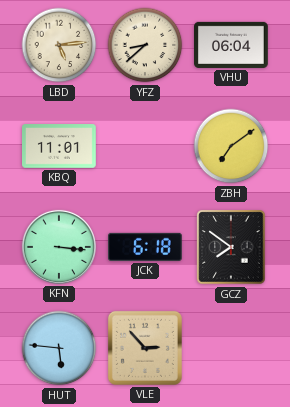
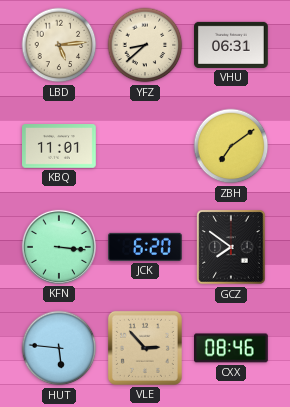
VHU: 06:04 -> 06:31
JCK: 6:18 -> 6:20
CXX: none -> 08:46
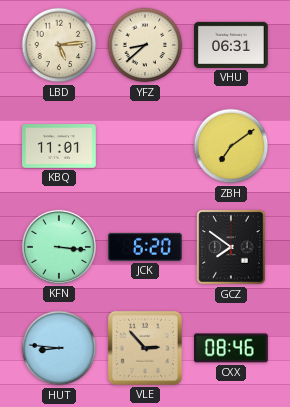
HUT: 5:46 -> 8:46
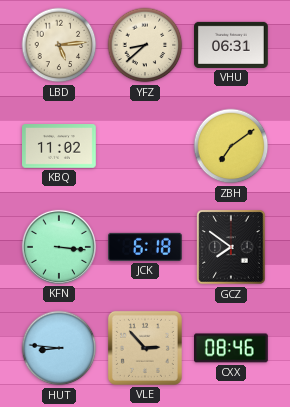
KBQ: 11:01 -> 11:02
JCK: 6:20 -> 6:18
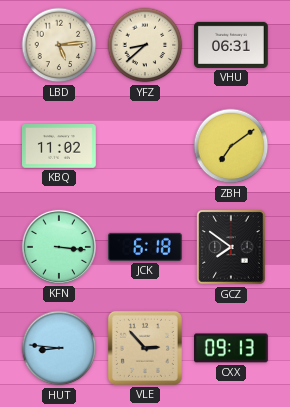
CXX: 08:46 -> 09:13
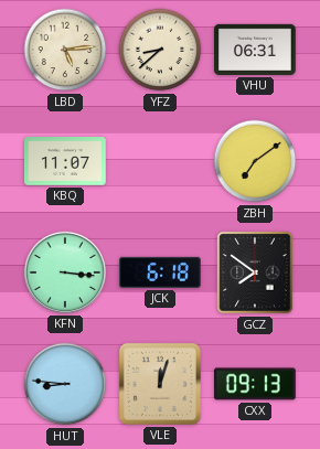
KBQ: 11:02 -> 11:07
VLE: 2:53 -> 12:03
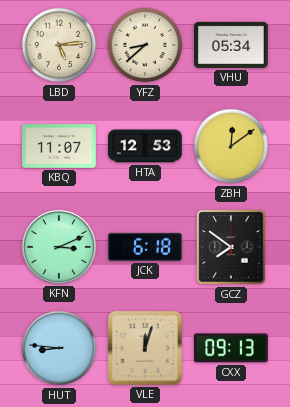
VHU: 06:31 -> 05:34
HTA: none -> 12:53
ZBH: 7:09 -> 12:09
KFN: 3:16 -> 3:11
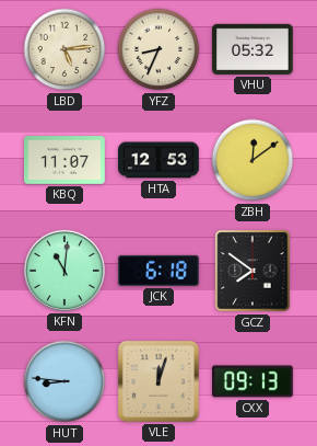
YFZ: 8:38 -> 8:34
VHU: 05:34 -> 05:32
KFN: 3:11 -> 11:01
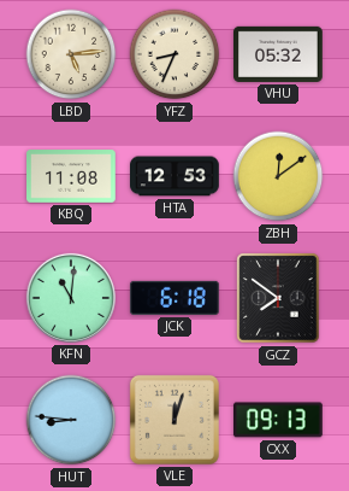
KBQ: 11:07 -> 11:08
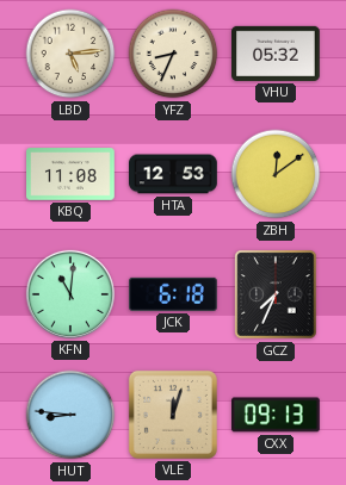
GCZ: 7:51 -> 7:34
